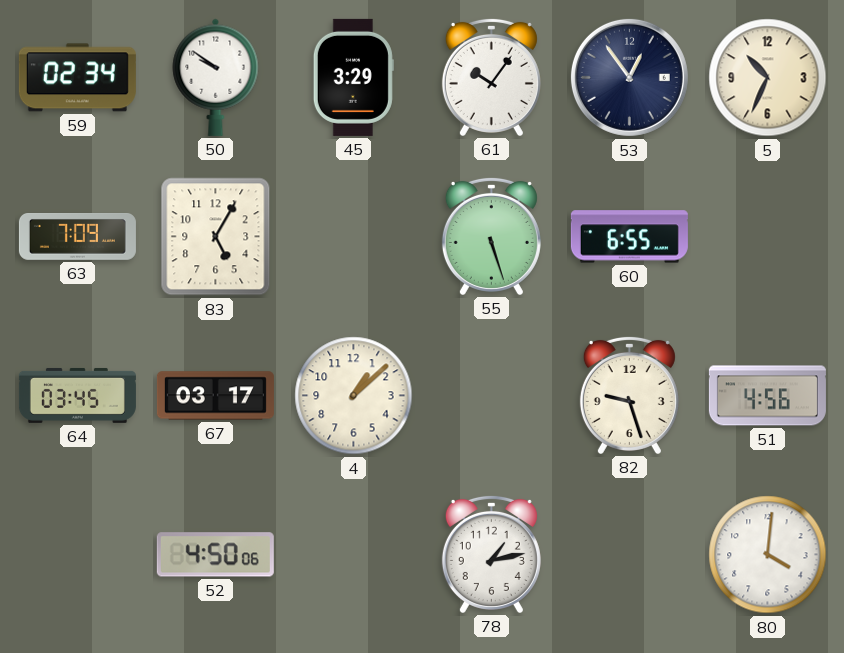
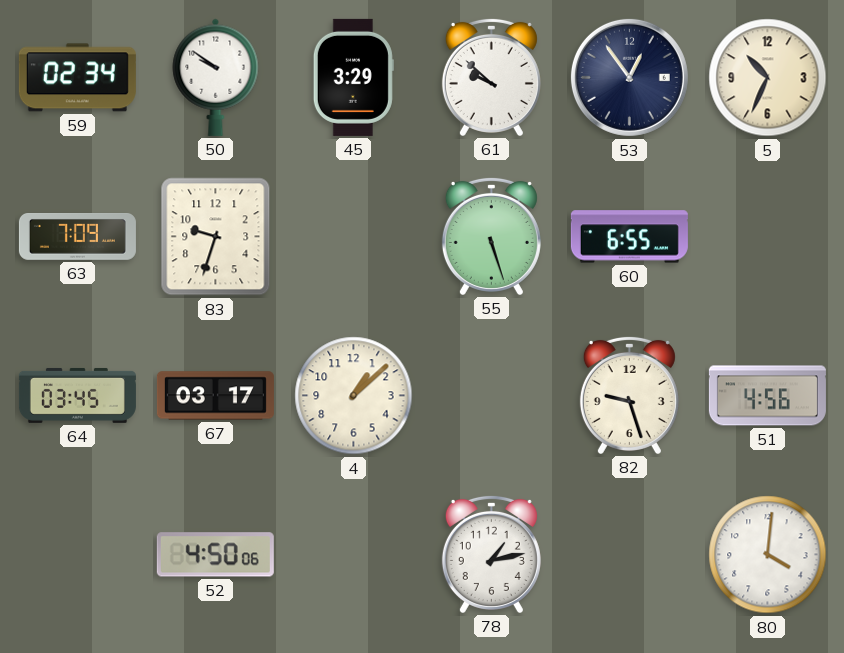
61: 10:06 -> 9:52
83: 5:05 -> 9:33
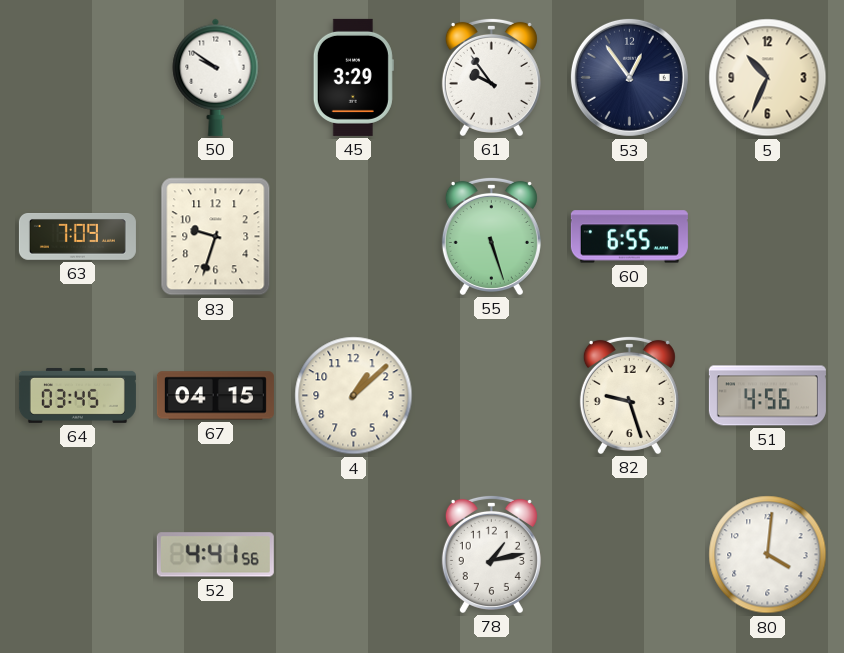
59: 02:34 -> none
61: 9:52 -> 9:54
67: 03:17 -> 04:15
52: 4:50 -> 4:41
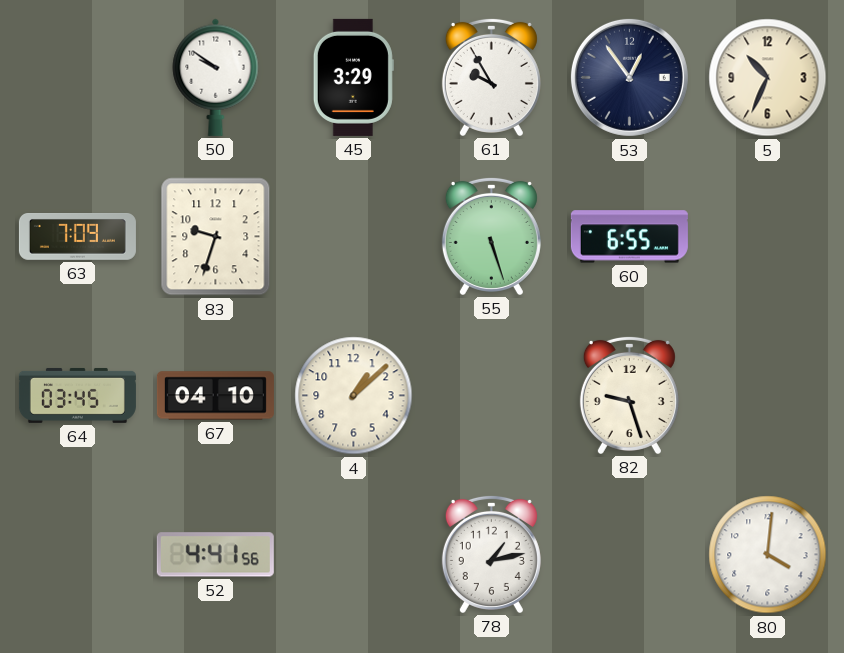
61: 9:54 -> 9:55
67: 04:15 -> 04:10
51: 4:56 -> none
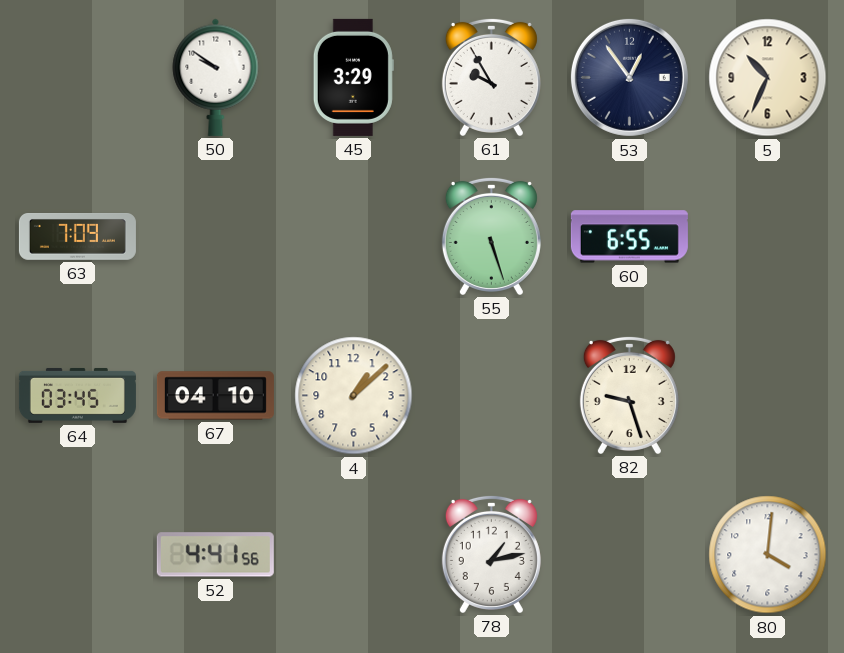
83: 9:33 -> none
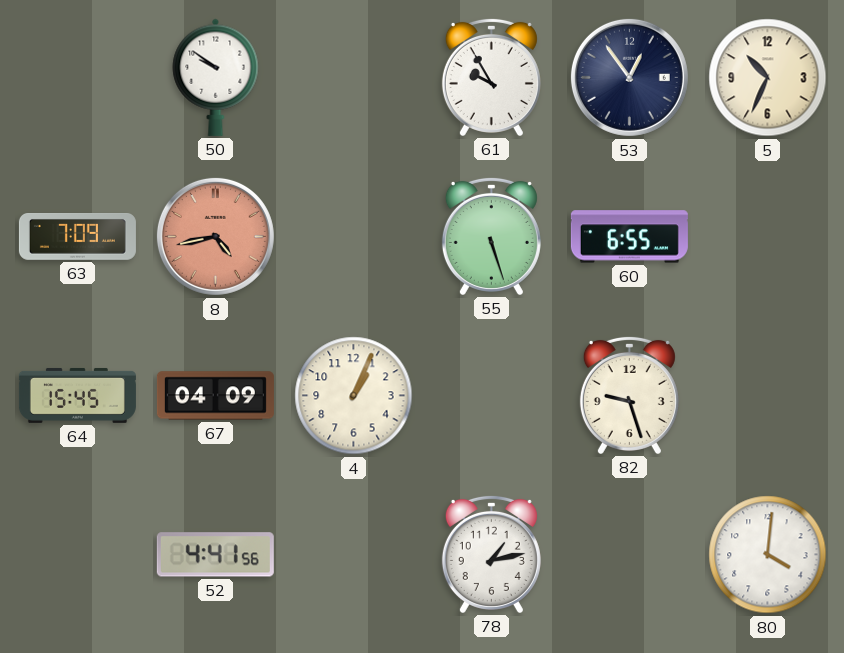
45: 3:29 -> none
8: none -> 4:43
64: 03:45 -> 15:45
67: 04:10 -> 04:09
4: 1:08 -> 1:04
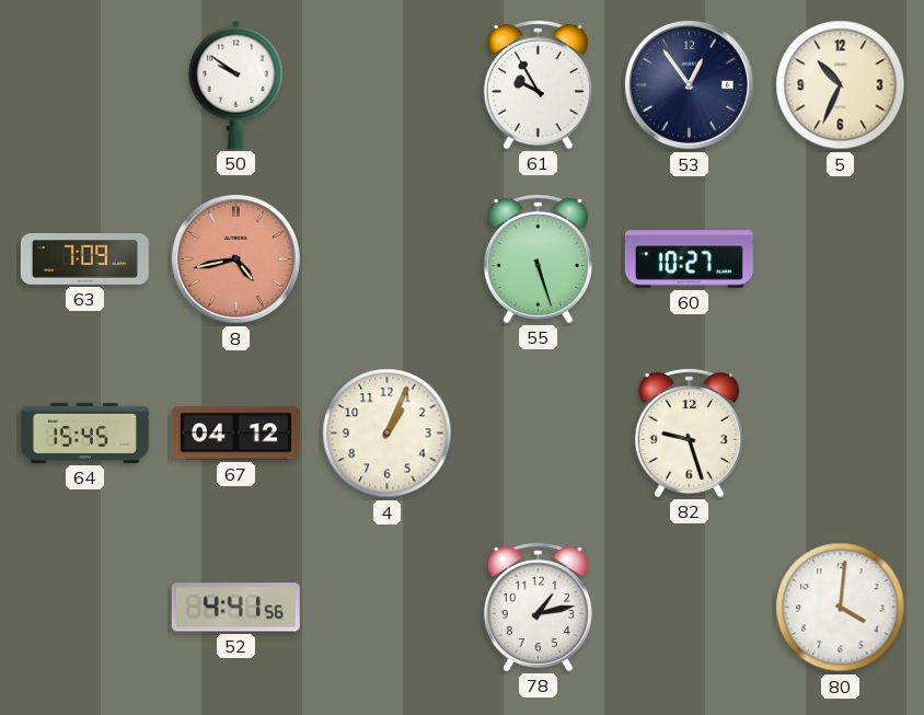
60: 6:55 -> 10:27
67: 04:09 -> 04:12
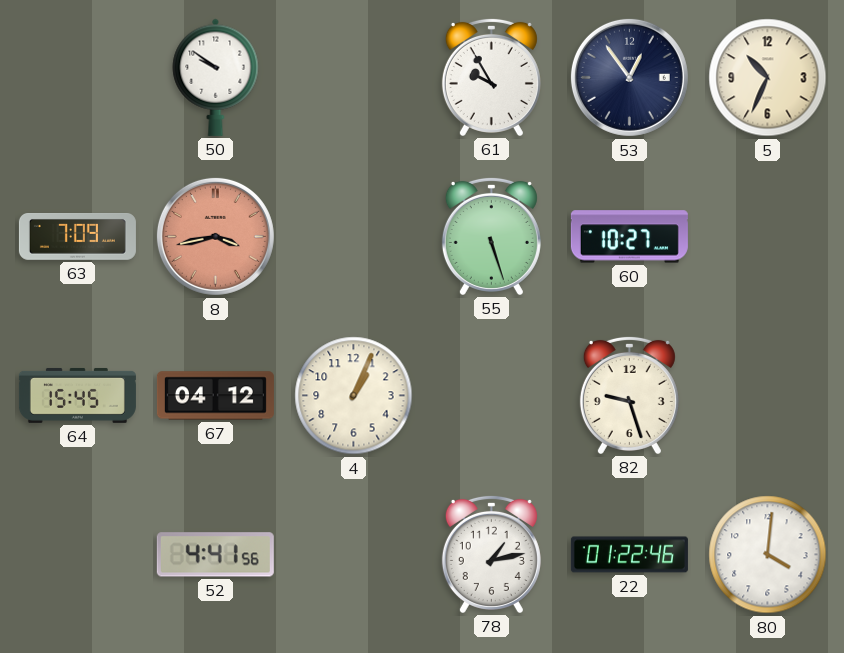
8: 4:43 -> 3:43
22: none -> 01:22
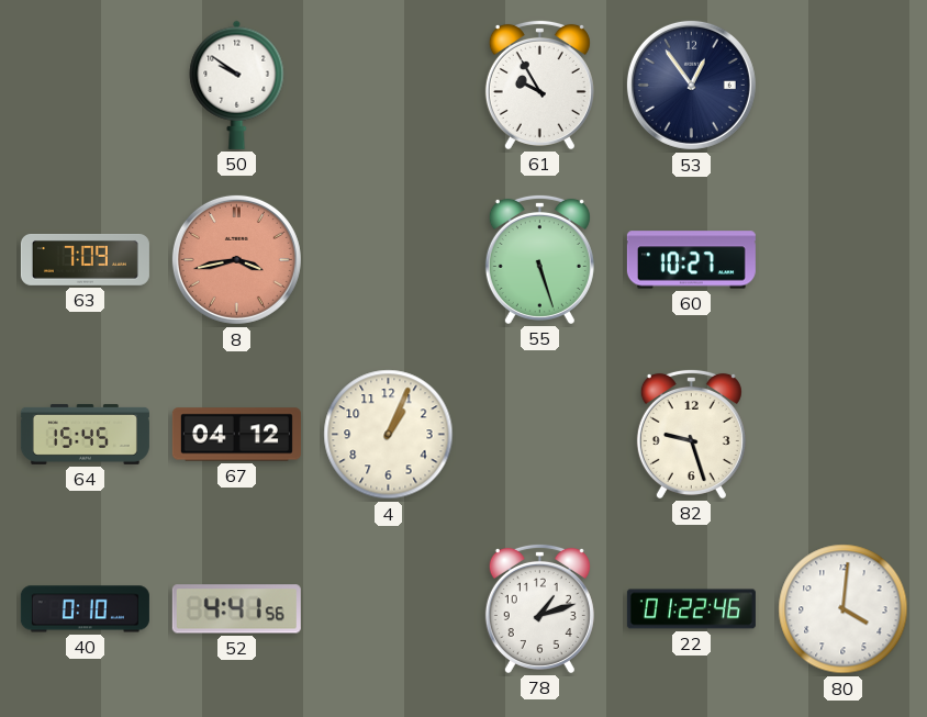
5: 10:34 -> none
40: none -> 0:10
78: 1:13 -> 1:12
